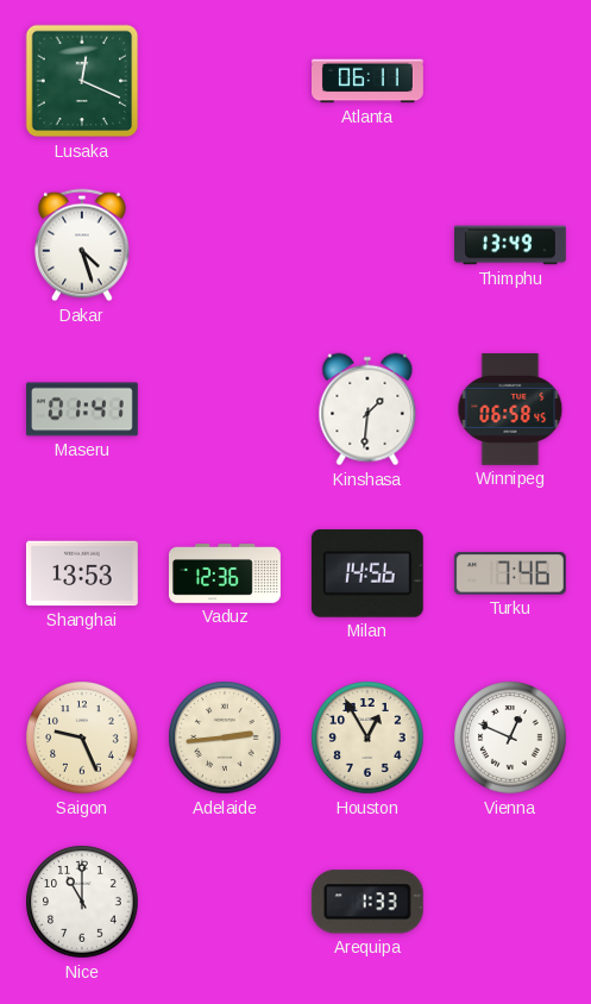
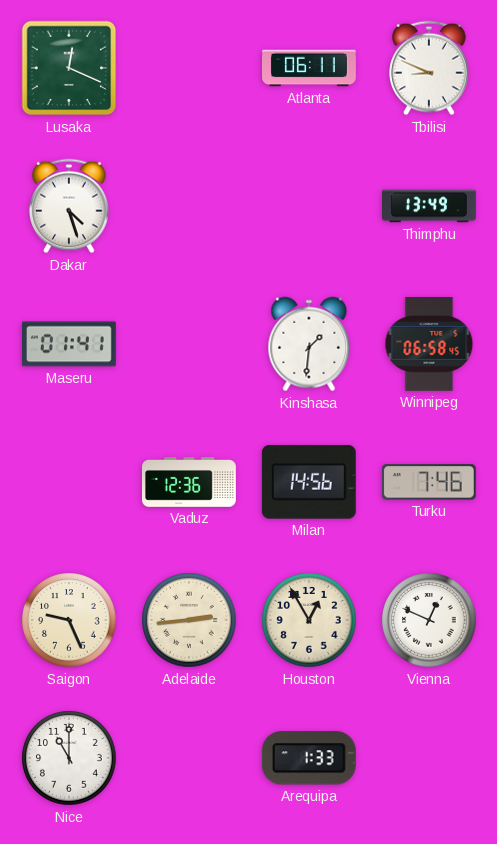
Tbilisi: none -> 8:49
Shanghai: 13:53 -> none
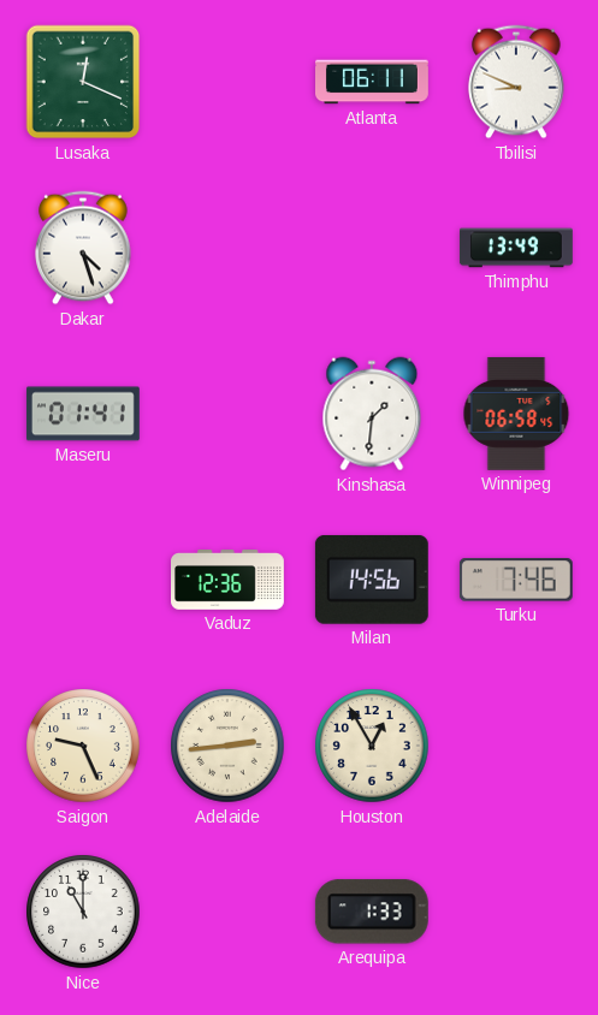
Vienna: 12:49 -> none
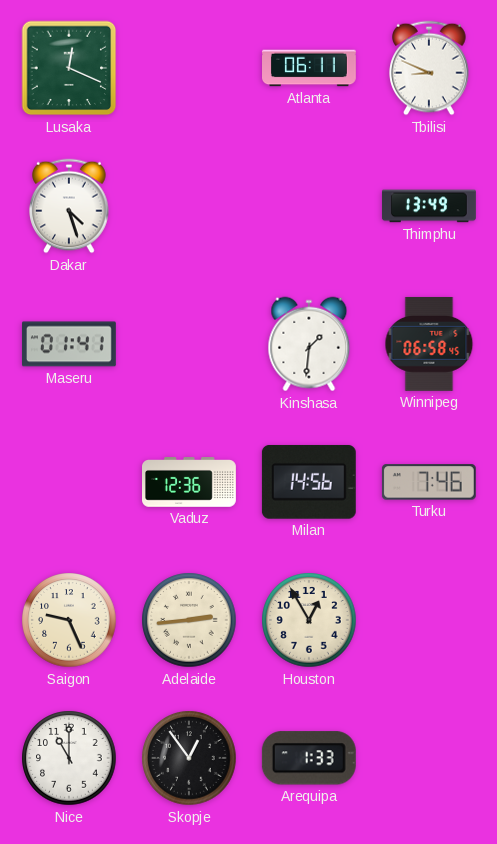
Skopje: none -> 12:54
